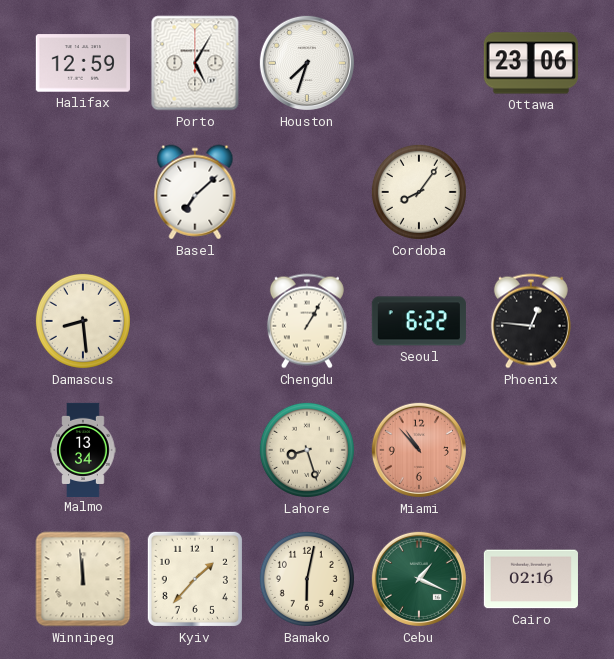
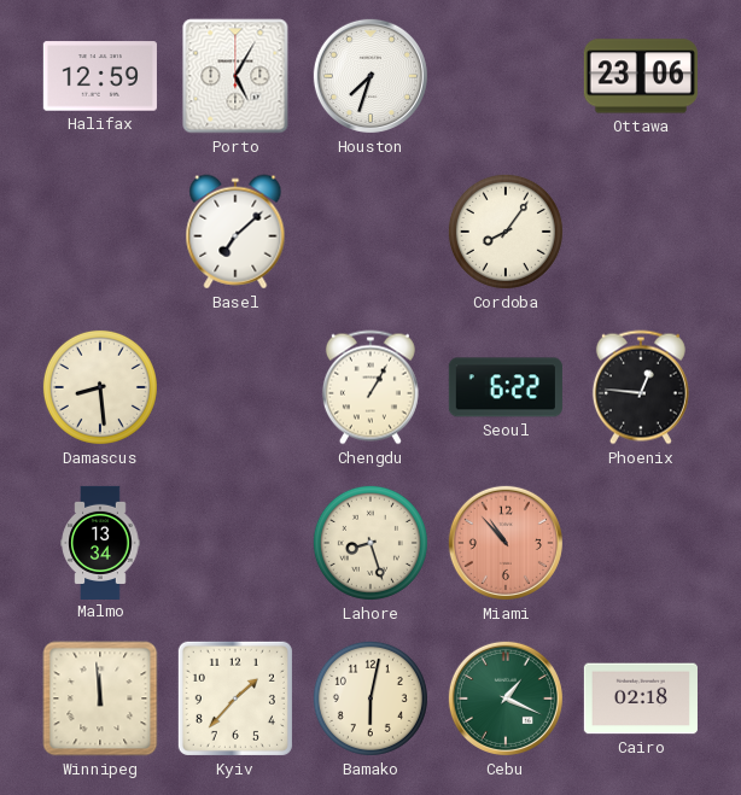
Cairo: 02:16 -> 02:18
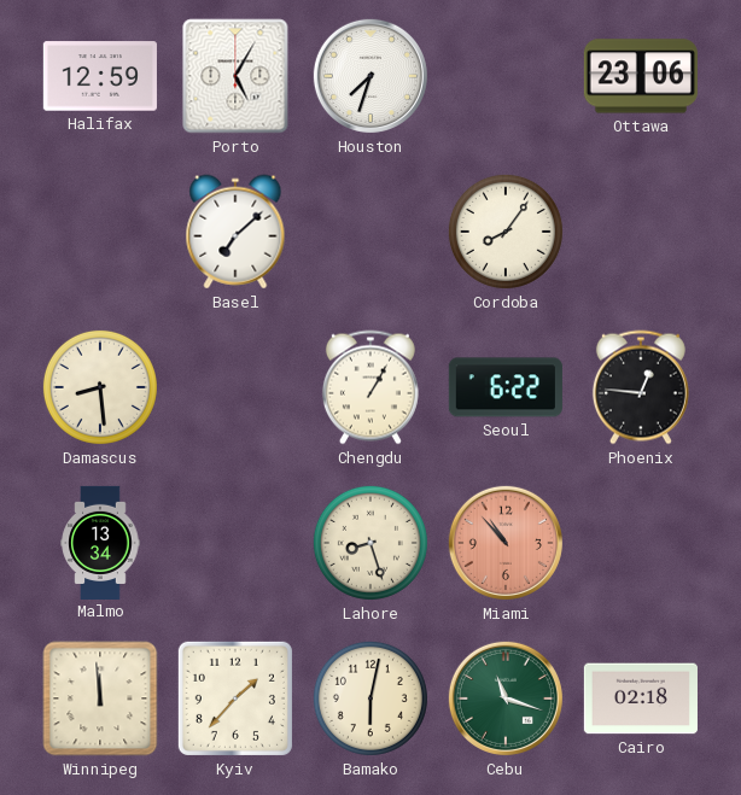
Cebu: 1:19 -> 11:18
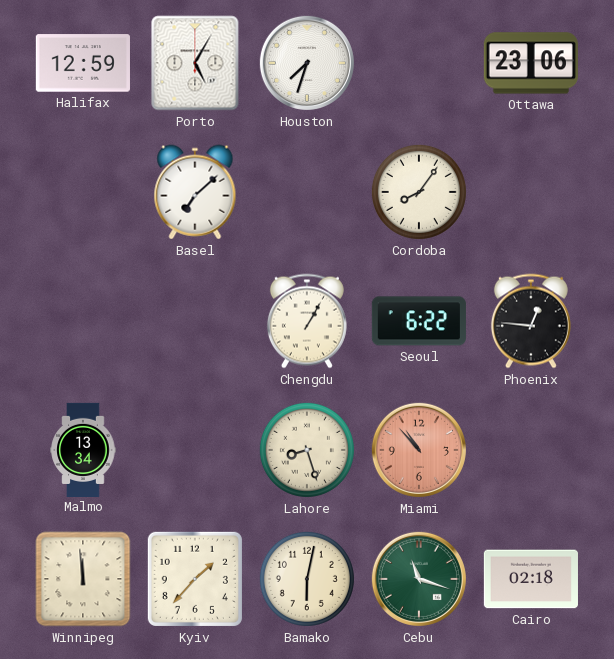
Damascus: 8:29 -> none
